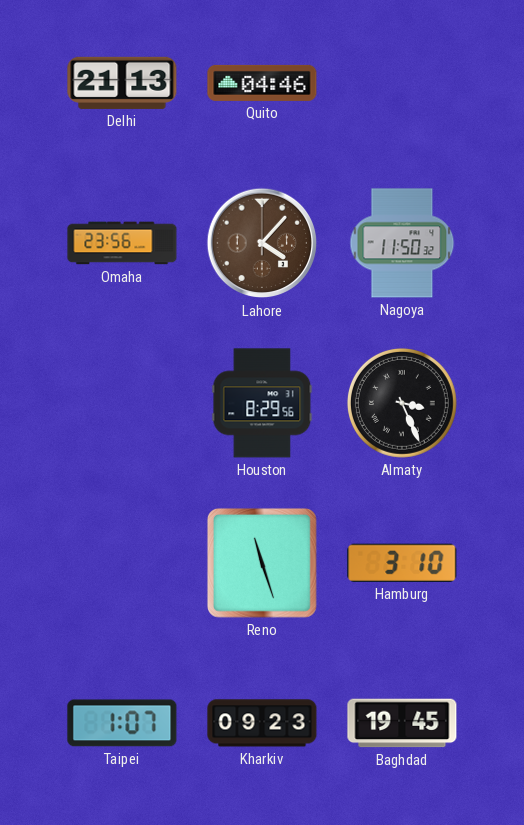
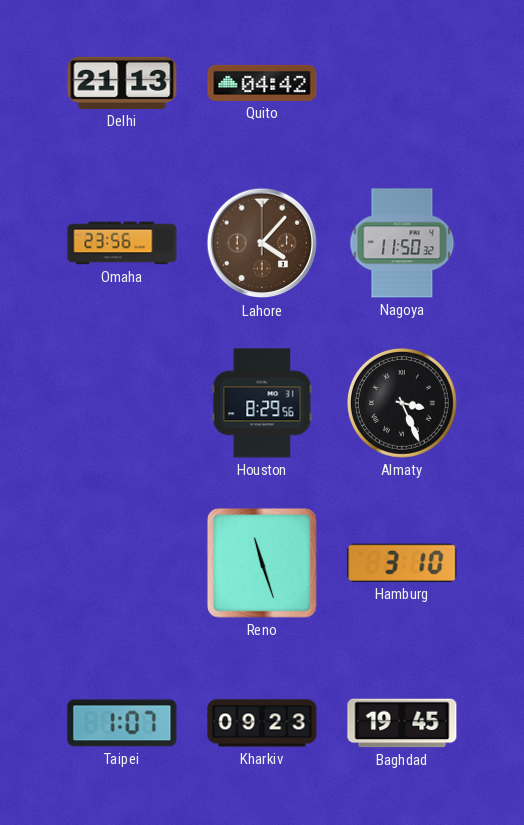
Quito: 04:46 -> 04:42
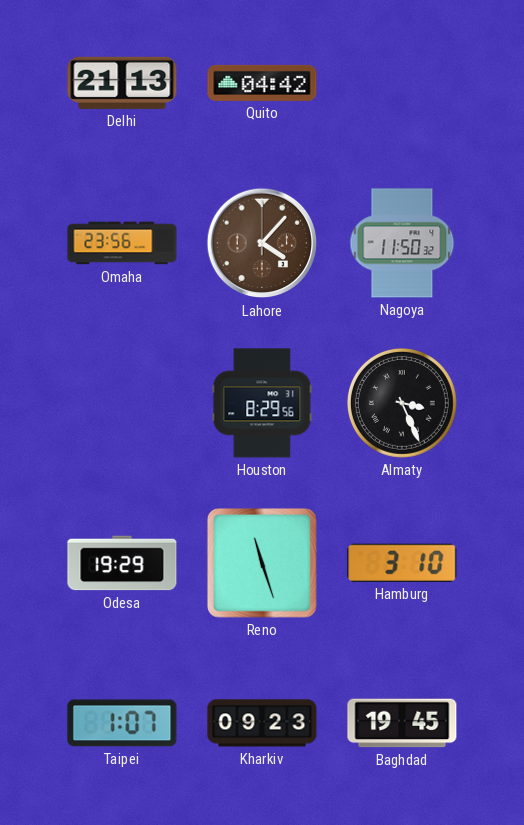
Odesa: none -> 19:29
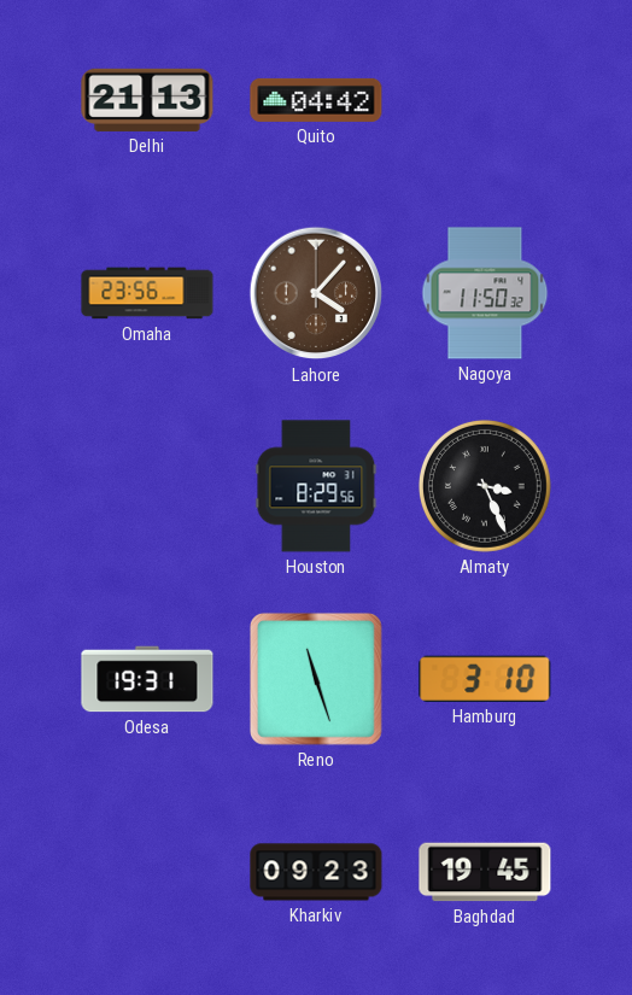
Odesa: 19:29 -> 19:31
Taipei: 1:07 -> none
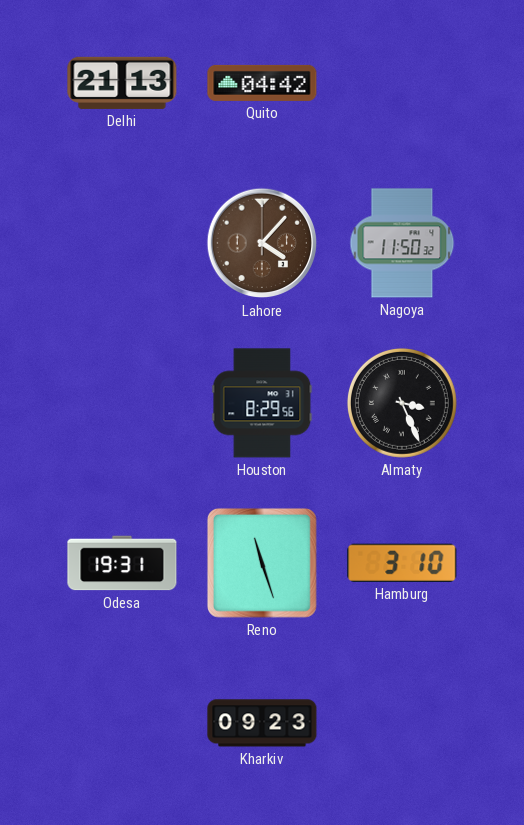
Omaha: 23:56 -> none
Baghdad: 19:45 -> none
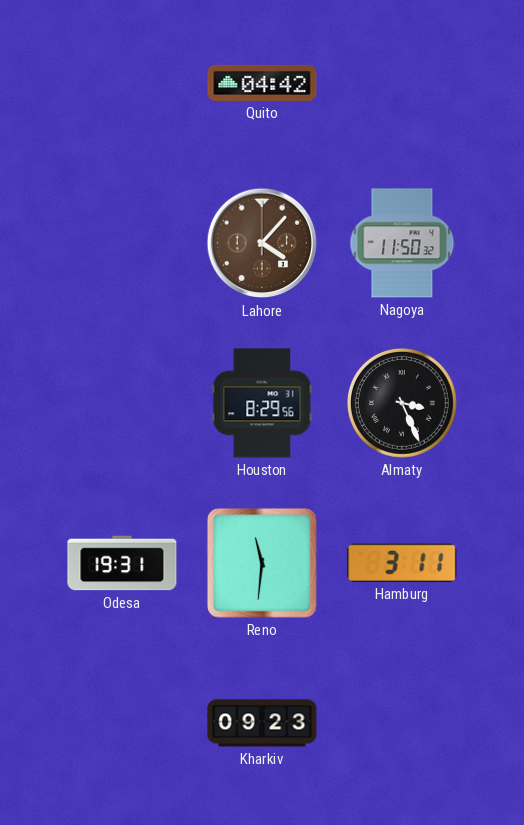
Delhi: 21:13 -> none
Reno: 11:27 -> 11:31
Hamburg: 3:10 -> 3:11
